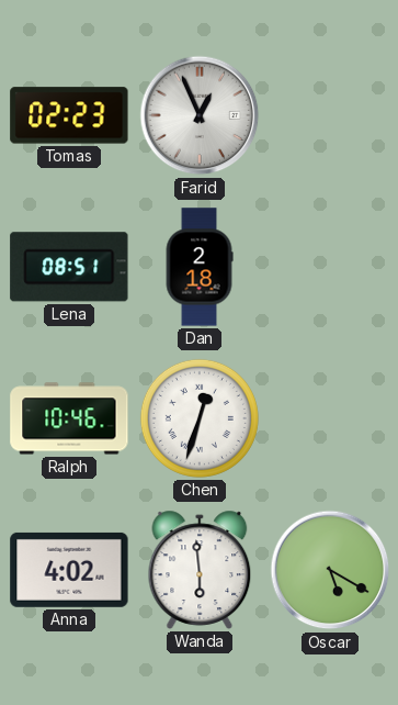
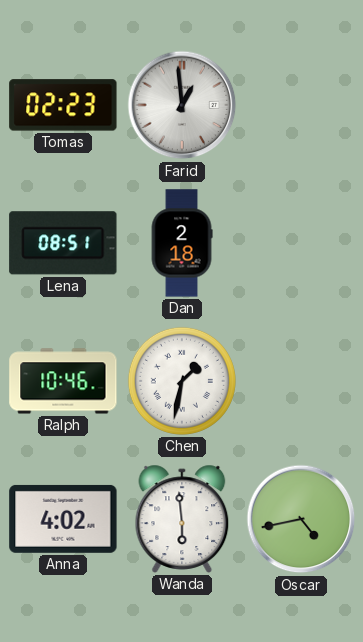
Farid: 12:56 -> 12:59
Chen: 12:33 -> 1:32
Oscar: 5:20 -> 4:43
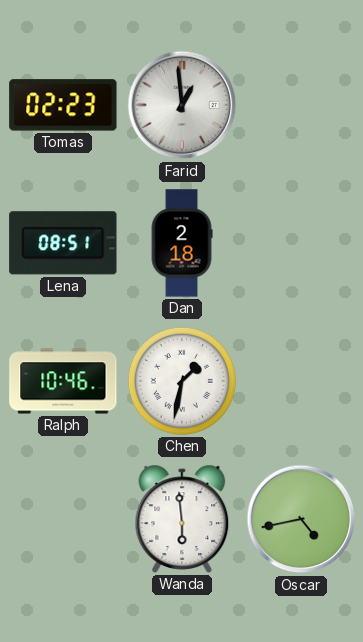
Anna: 4:02 -> none
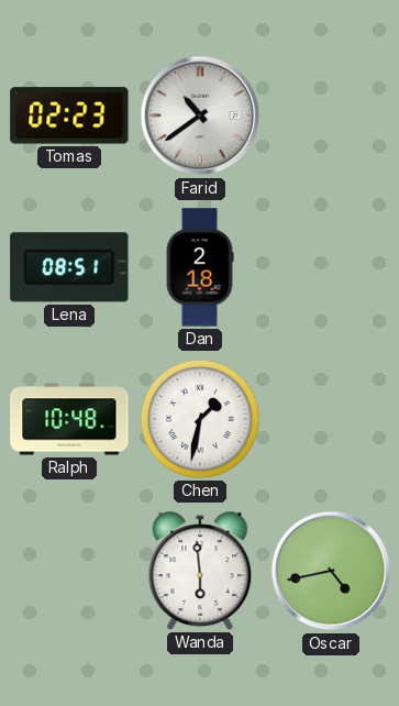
Farid: 12:59 -> 10:39
Ralph: 10:46 -> 10:48
